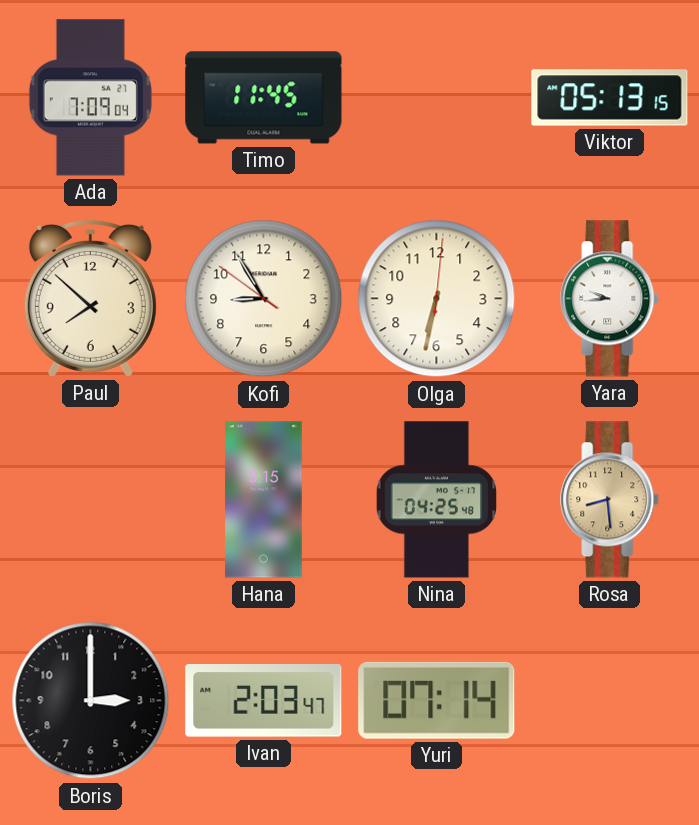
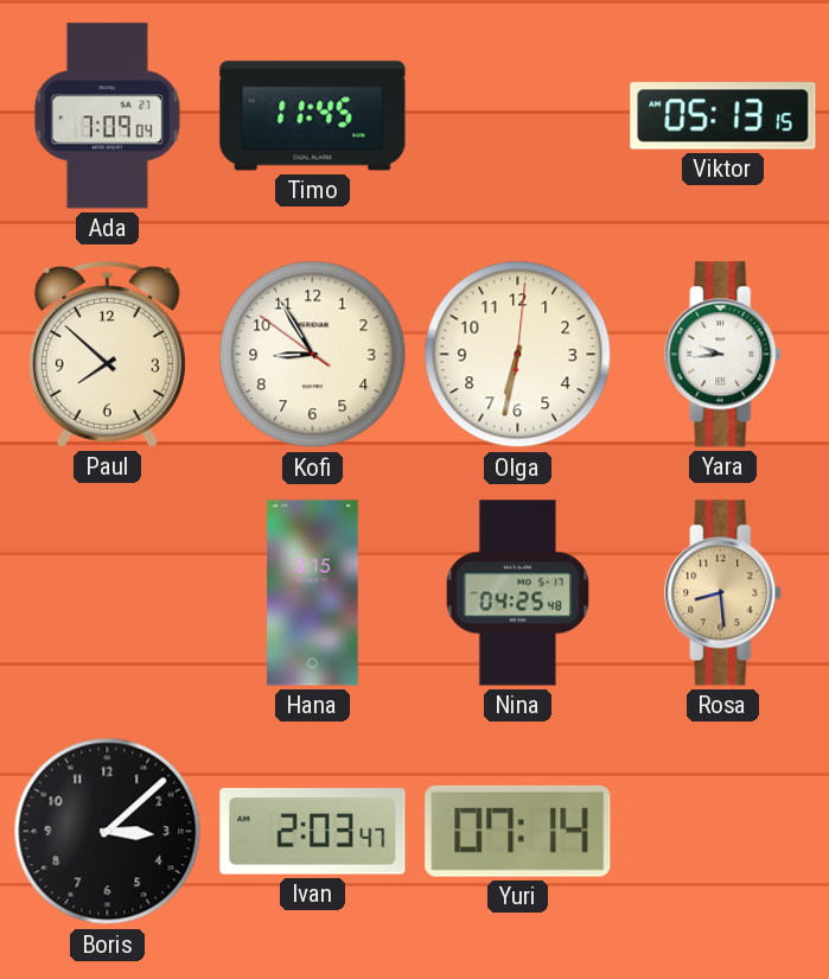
Boris: 3:00 -> 3:08
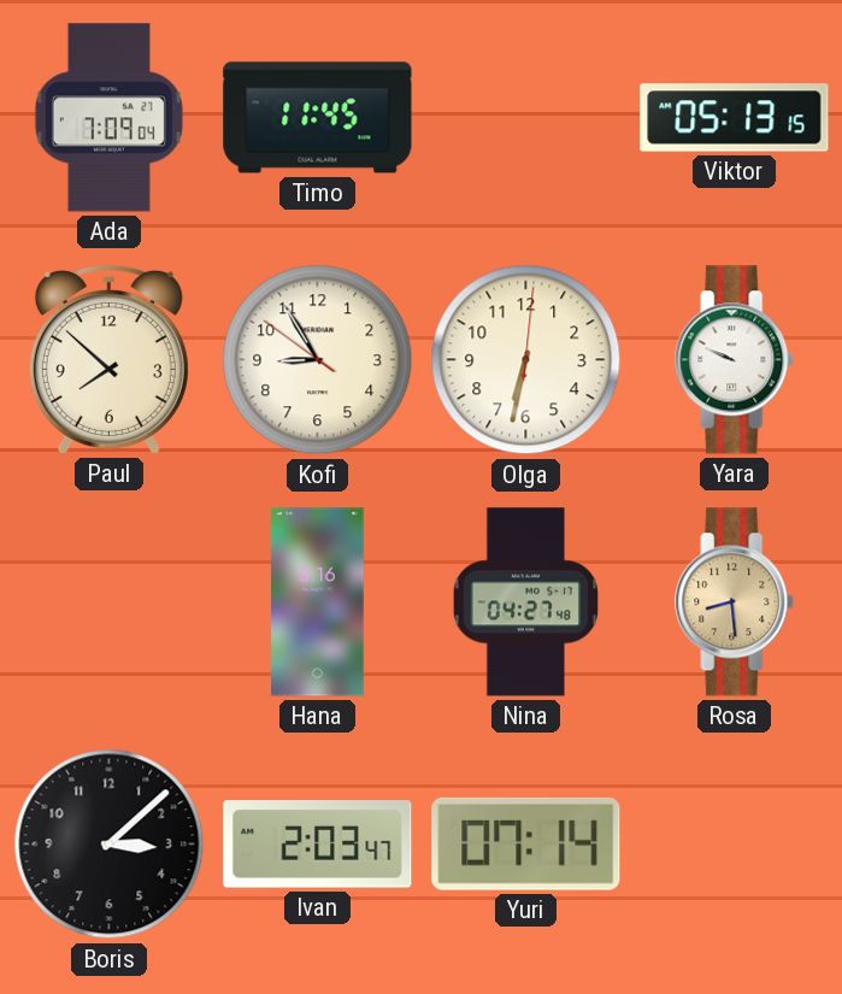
Yara: 9:44 -> 9:49
Hana: 3:15 -> 5:16
Nina: 04:25 -> 04:27
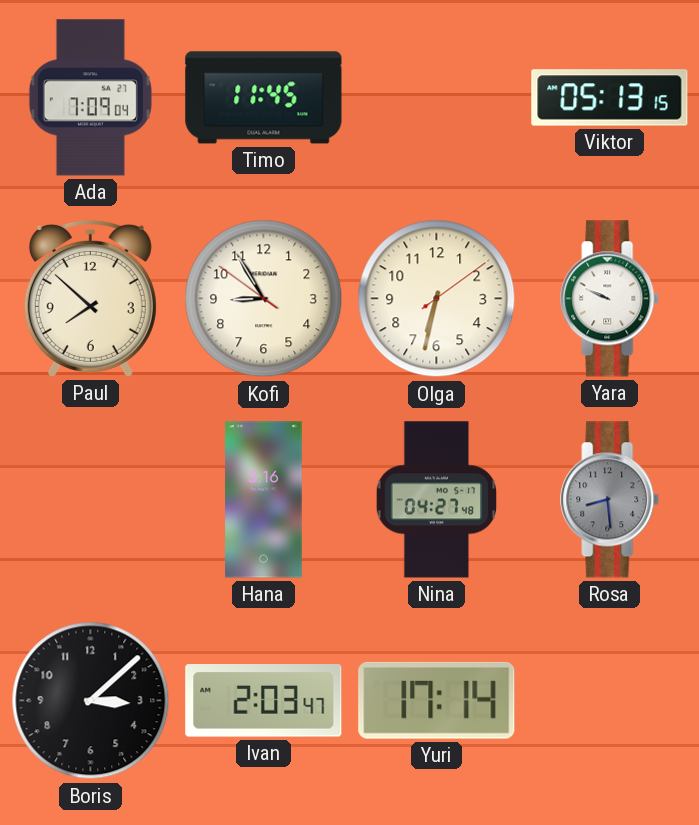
Olga: 6:32:01 -> 6:32:09
Rosa dial: champagne -> grey
Yuri: 07:14 -> 17:14
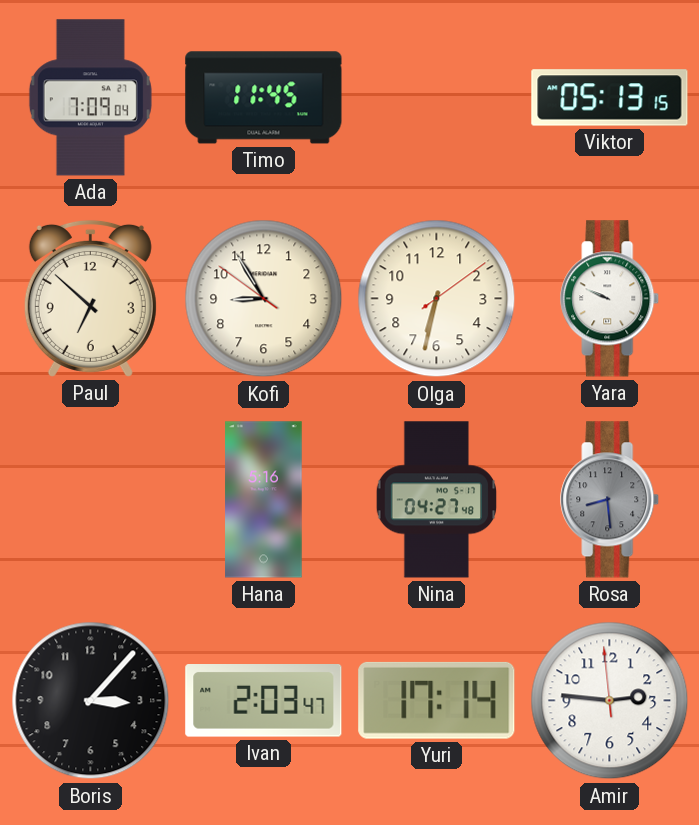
Paul: 7:52 -> 6:52
Boris: 3:08 -> 3:07
Amir: none -> 2:45
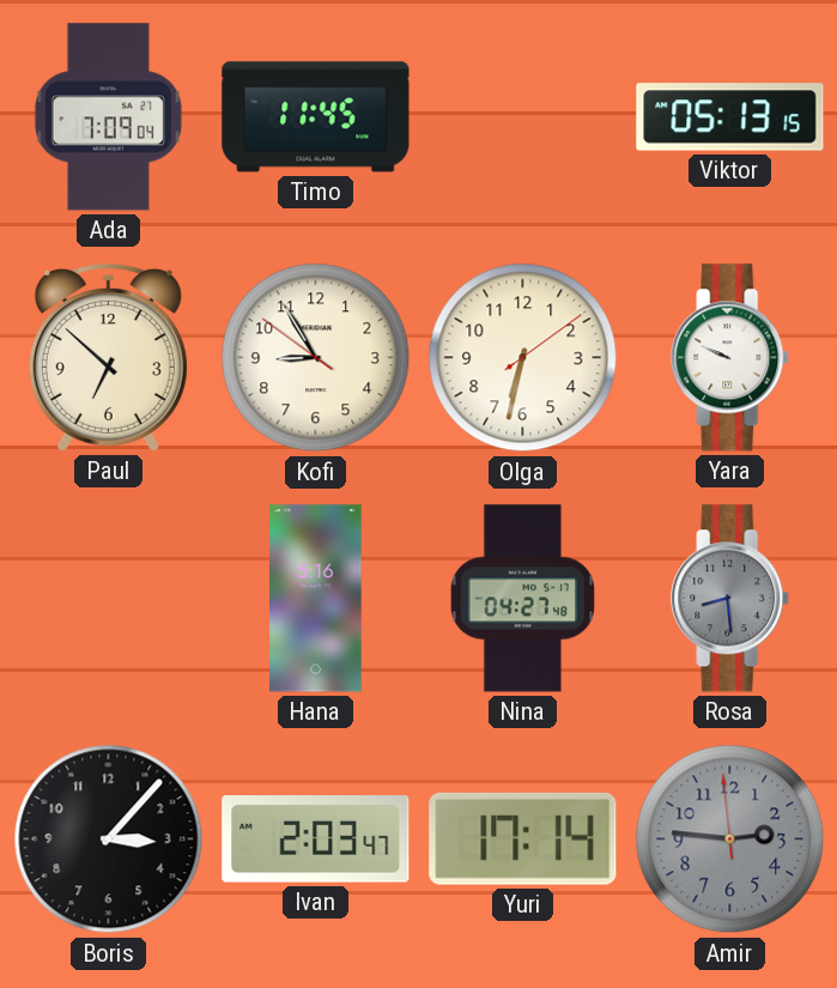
Amir dial: white -> grey
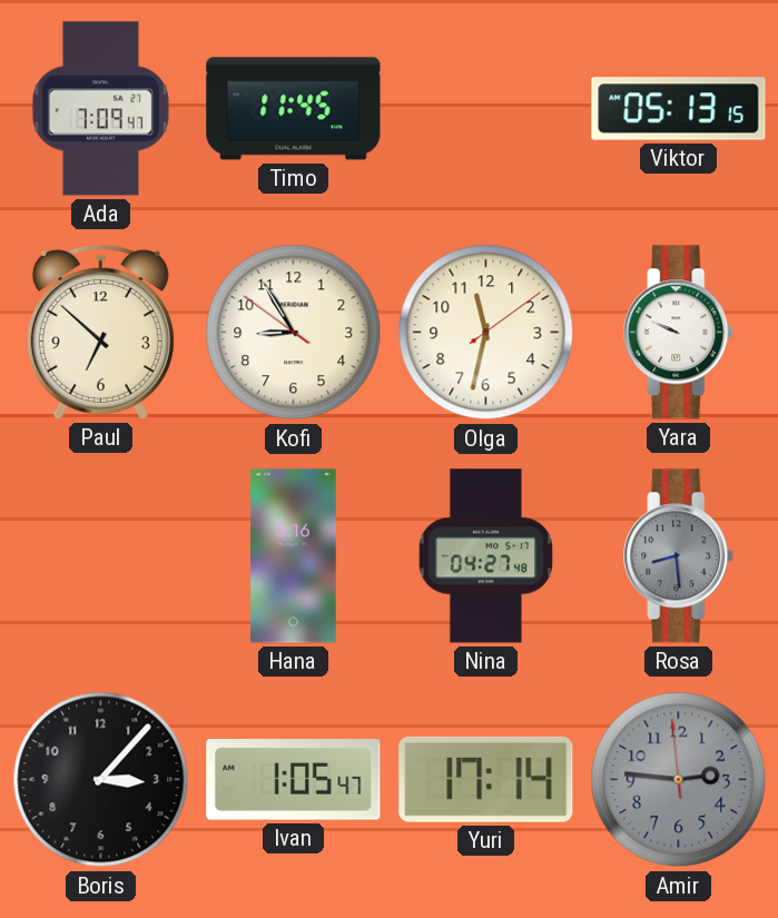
Ada: 7:09:04 -> 7:09:47
Olga: 6:32 -> 11:32
Ivan: 2:03 -> 1:05
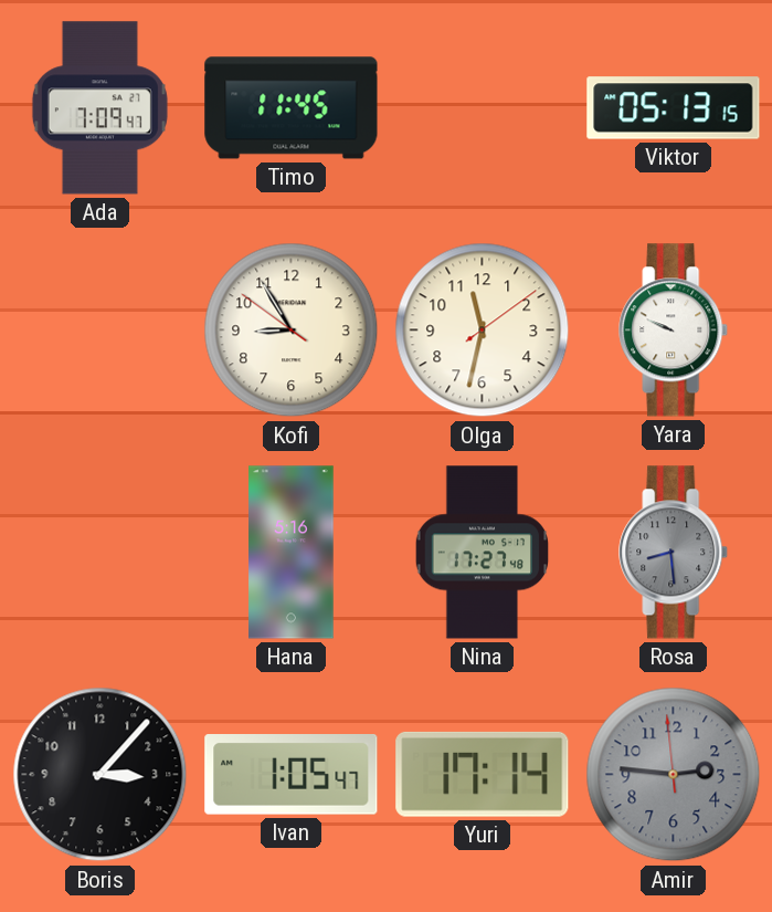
Paul: 6:52 -> none
Nina: 04:27 -> 17:27
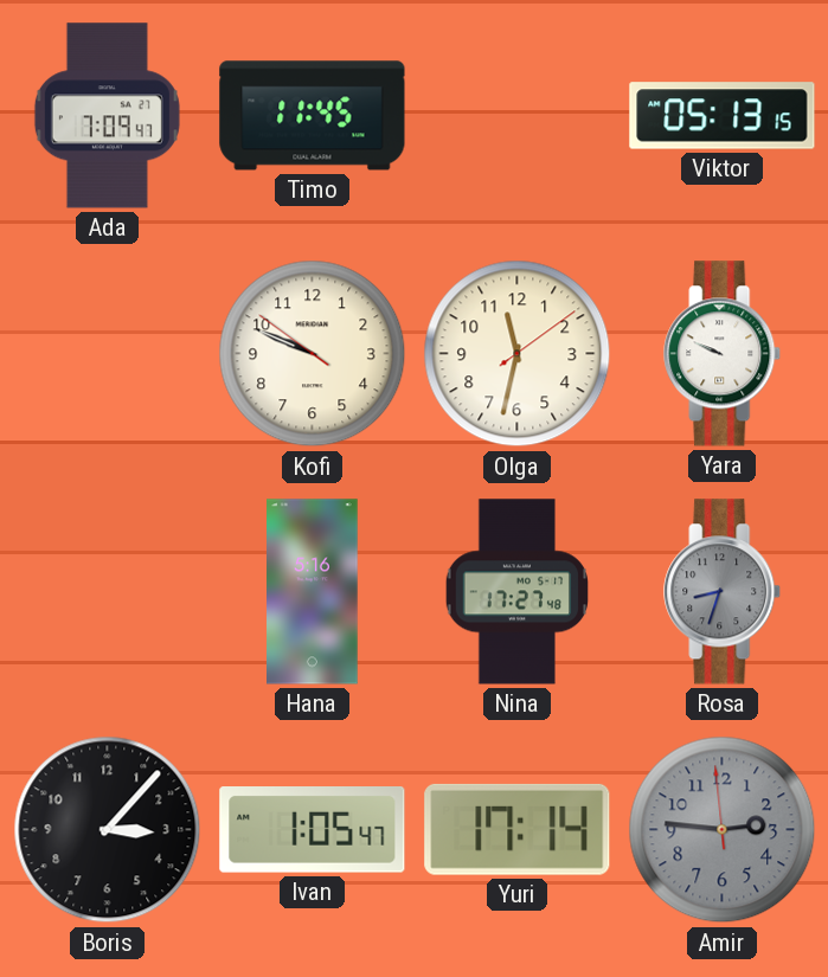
Kofi: 8:54 -> 9:48
Rosa: 8:29 -> 8:33
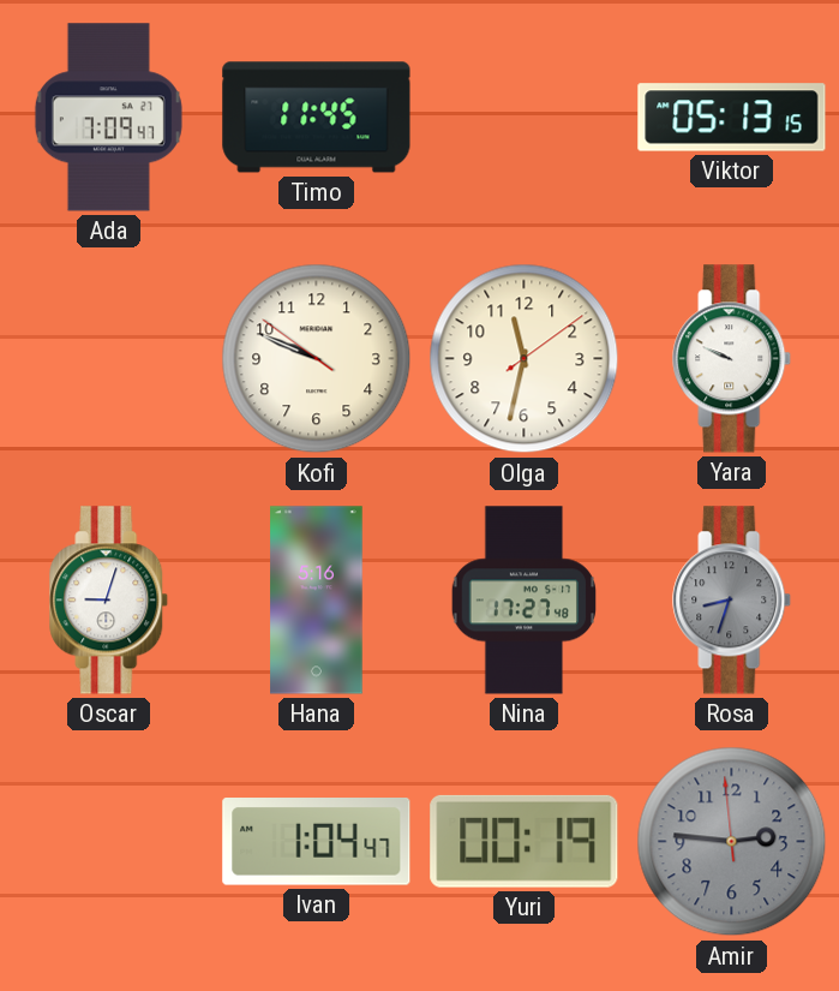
Oscar: none -> 9:03
Boris: 3:07 -> none
Ivan: 1:05 -> 1:04
Yuri: 17:14 -> 00:19
